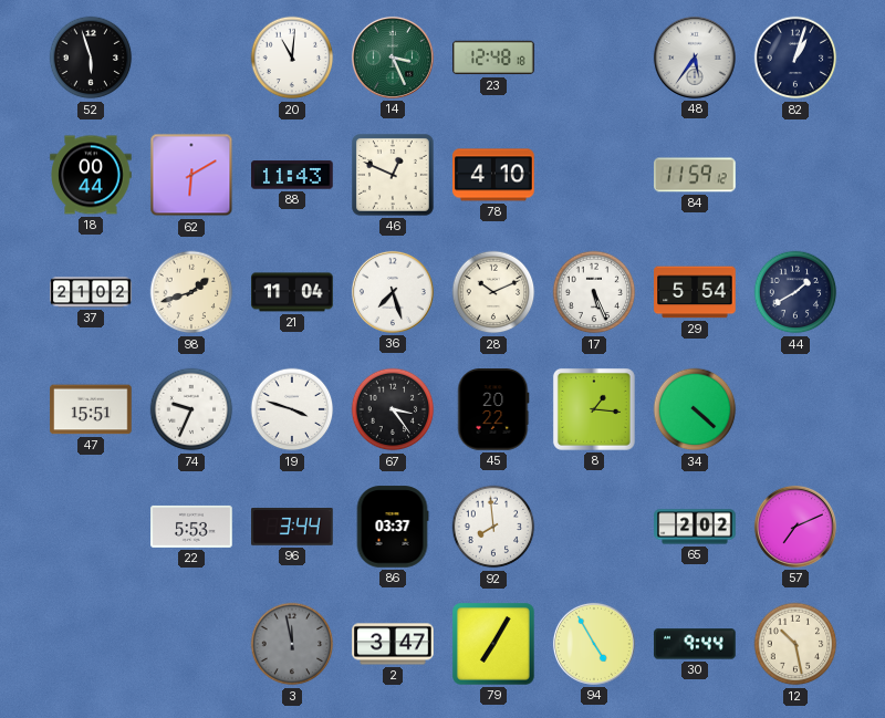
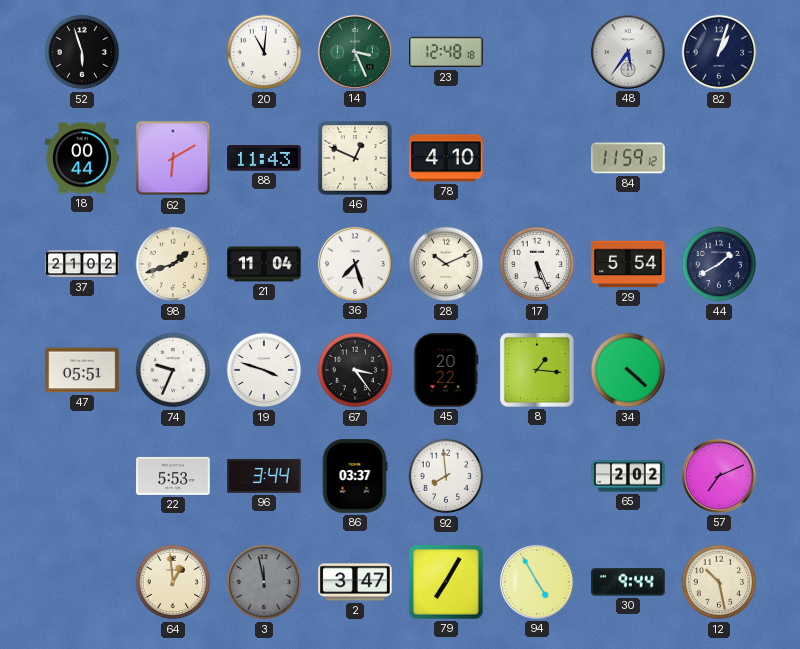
47: 15:51 -> 05:51
64: none -> 12:59
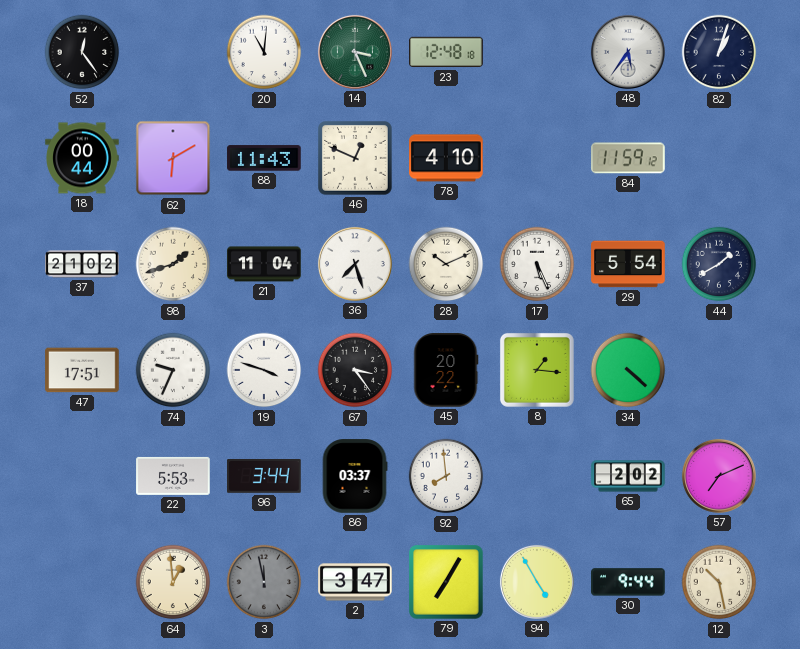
52: 5:57 -> 12:24
47: 05:51 -> 17:51
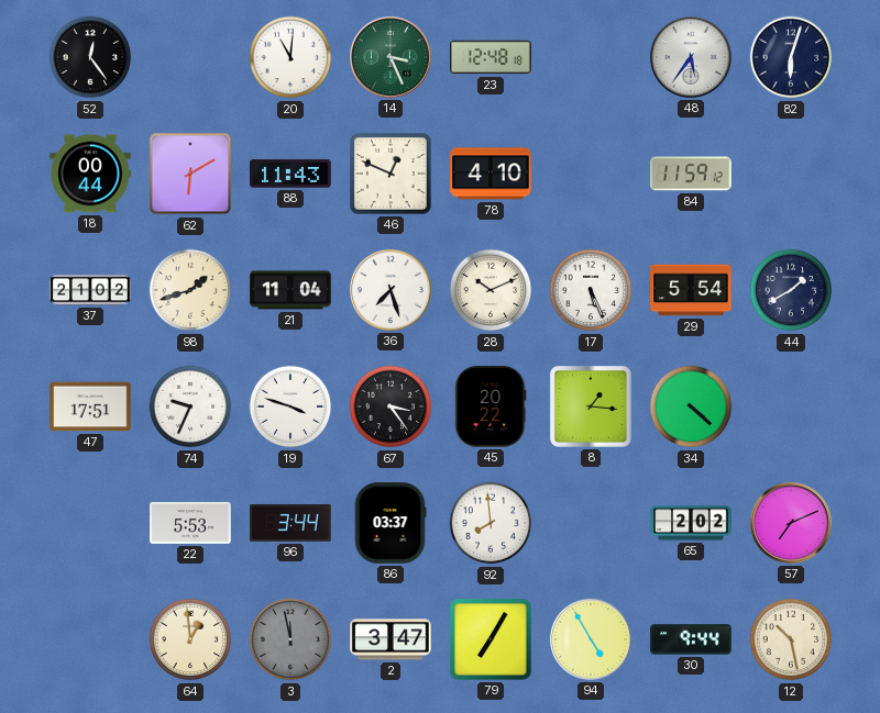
82: 1:03 -> 6:03
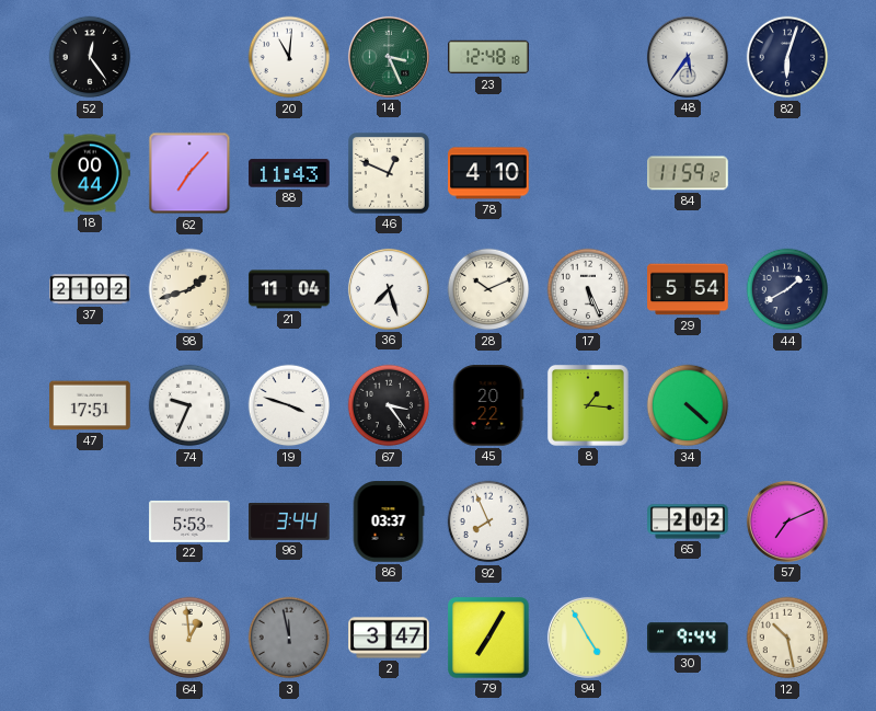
62: 6:10 -> 7:07
92: 7:59 -> 7:56
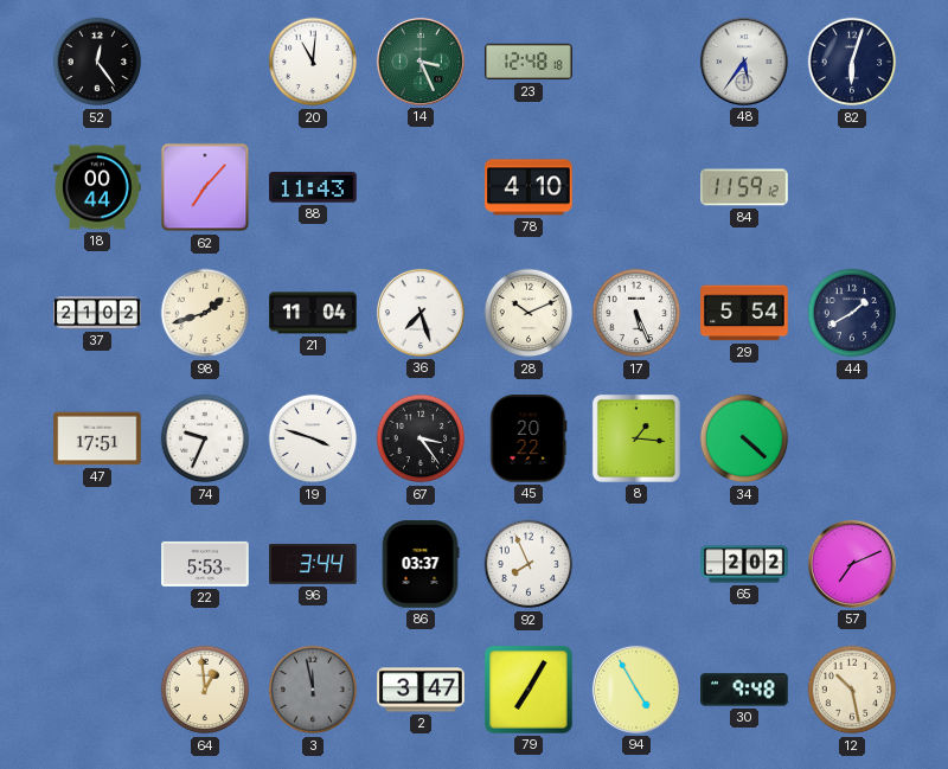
46: 12:49 -> none
30: 9:44 -> 9:48
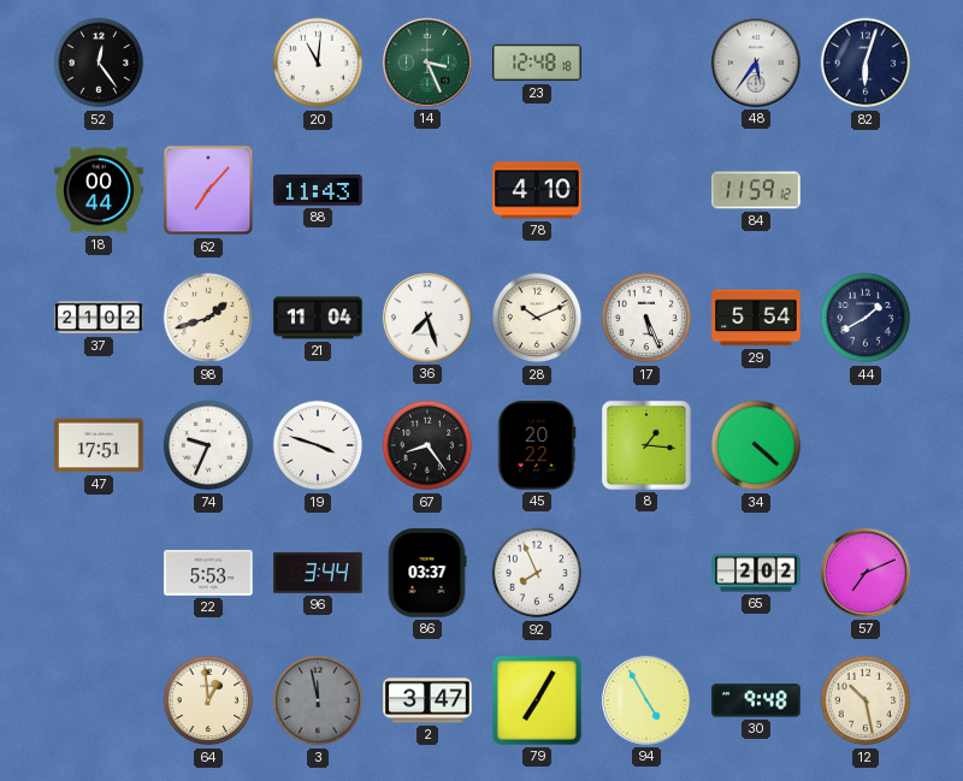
67: 3:24 -> 8:24
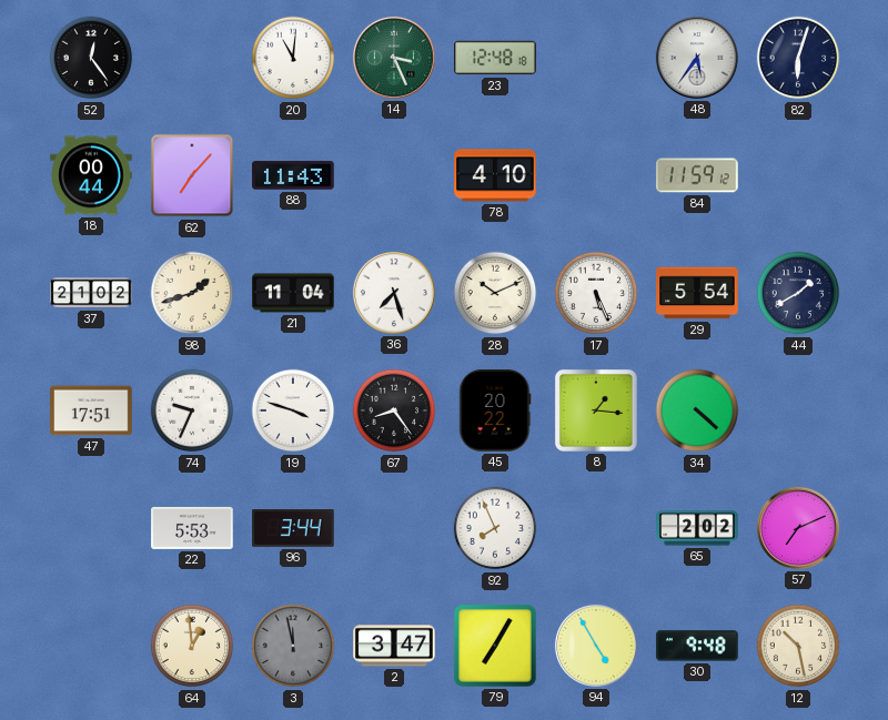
86: 03:37 -> none
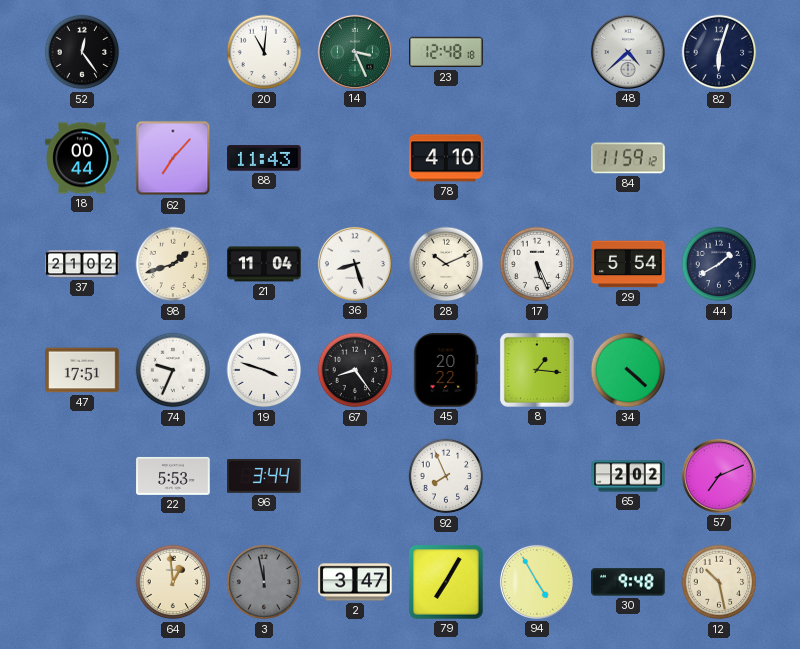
48: 5:36 -> 4:38
36: 7:27 -> 8:27
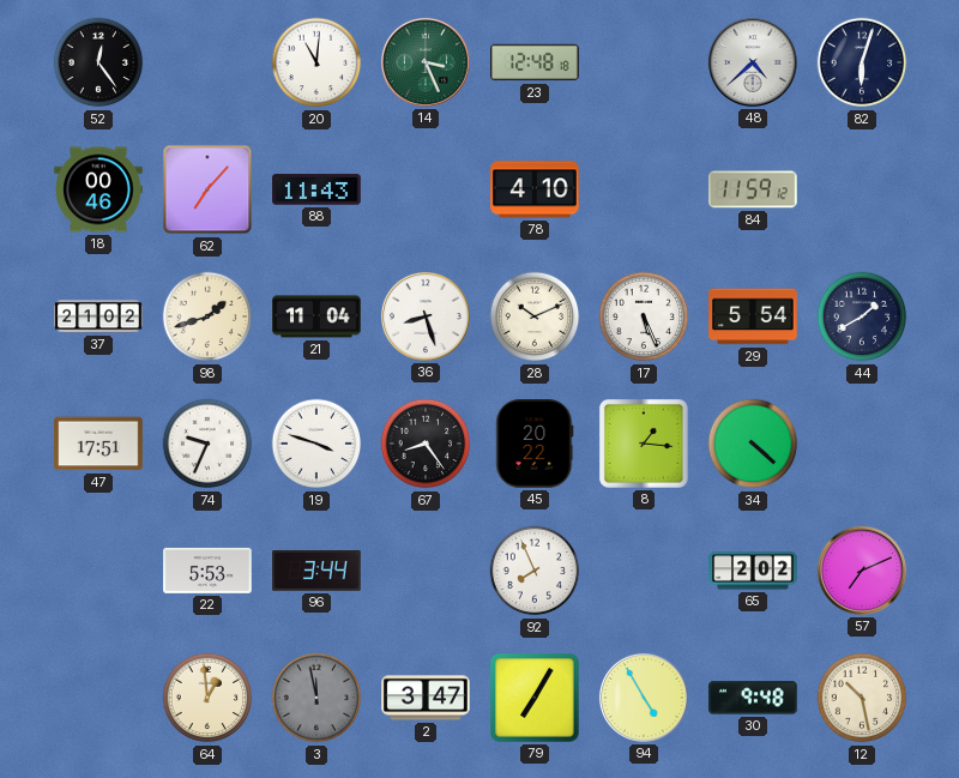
18: 00:44 -> 00:46
